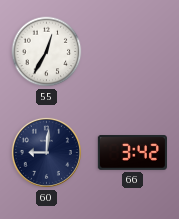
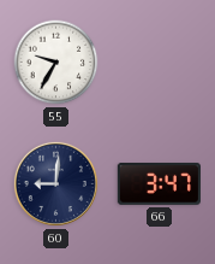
55: 12:35 -> 9:35
66: 3:42 -> 3:47
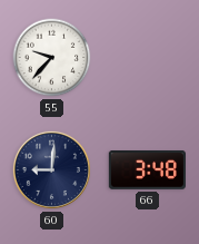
55: 9:35 -> 9:37
66: 3:47 -> 3:48
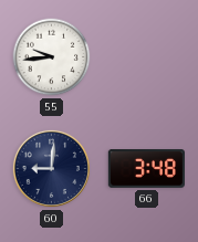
55: 9:37 -> 9:44
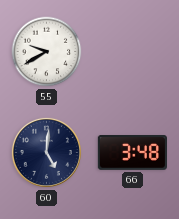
55: 9:44 -> 9:40
60: 9:01 -> 5:01
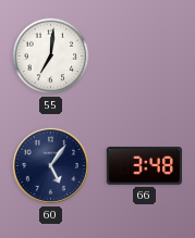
55: 9:40 -> 7:01
60: 5:01 -> 5:06
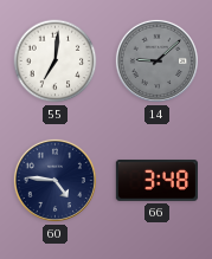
14: none -> 9:08
60: 5:06 -> 4:46
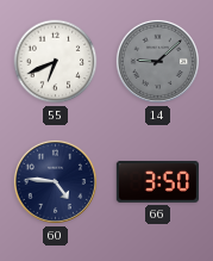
55: 7:01 -> 6:41
66: 3:48 -> 3:50
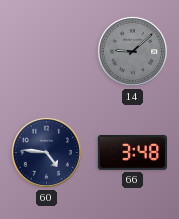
55: 6:41 -> none
66: 3:50 -> 3:48
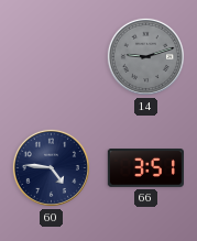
14: 9:08 -> 9:12
66: 3:48 -> 3:51
